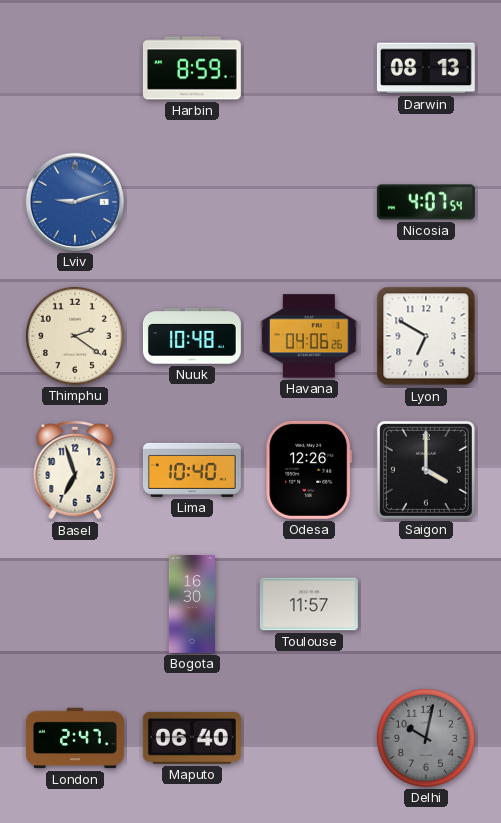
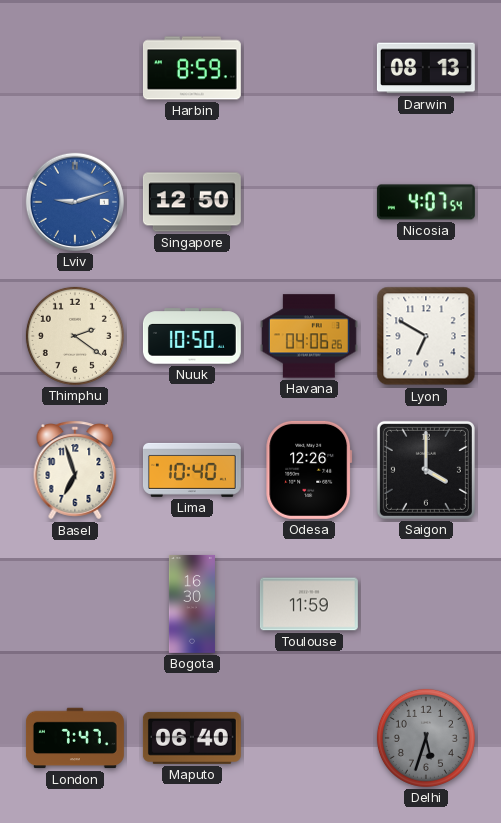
Singapore: none -> 12:50
Nuuk: 10:48 -> 10:50
Toulouse: 11:57 -> 11:59
London: 2:47 -> 7:47
Delhi: 10:02 -> 5:33
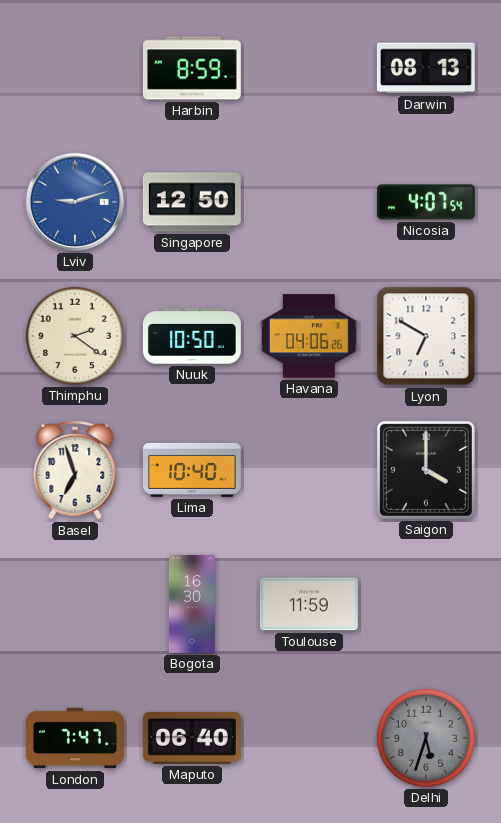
Odesa: 12:26 -> none
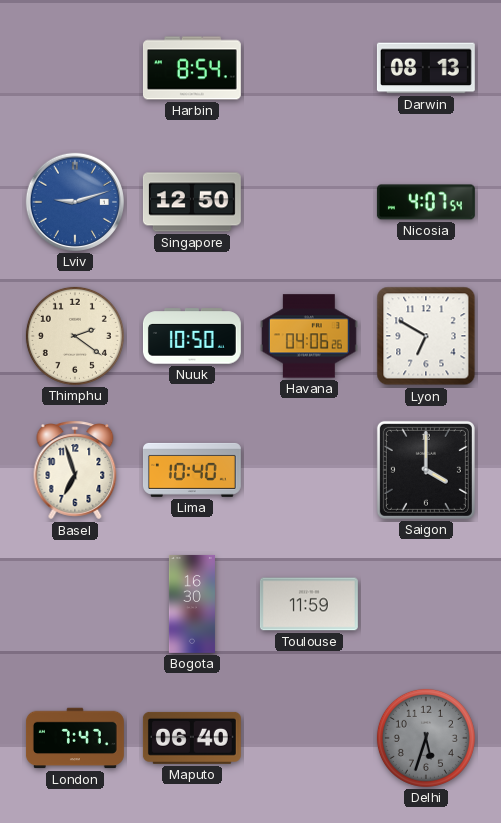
Harbin: 8:59 -> 8:54
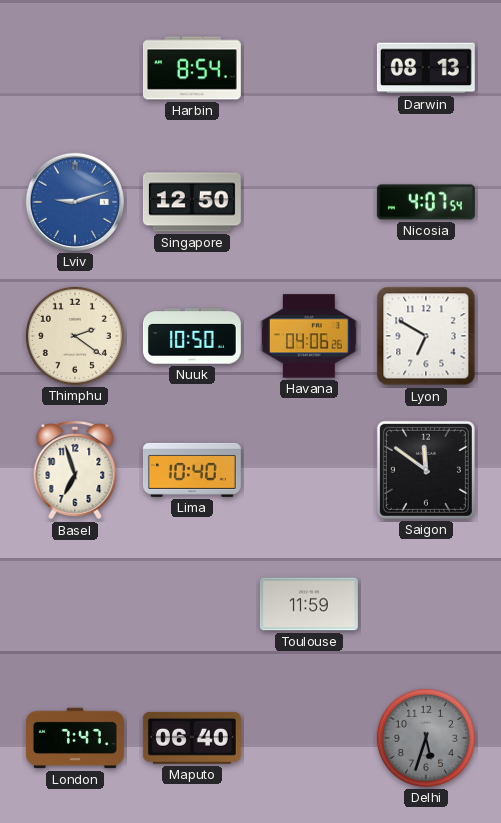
Saigon: 4:00 -> 11:51
Bogota: 16:30 -> none
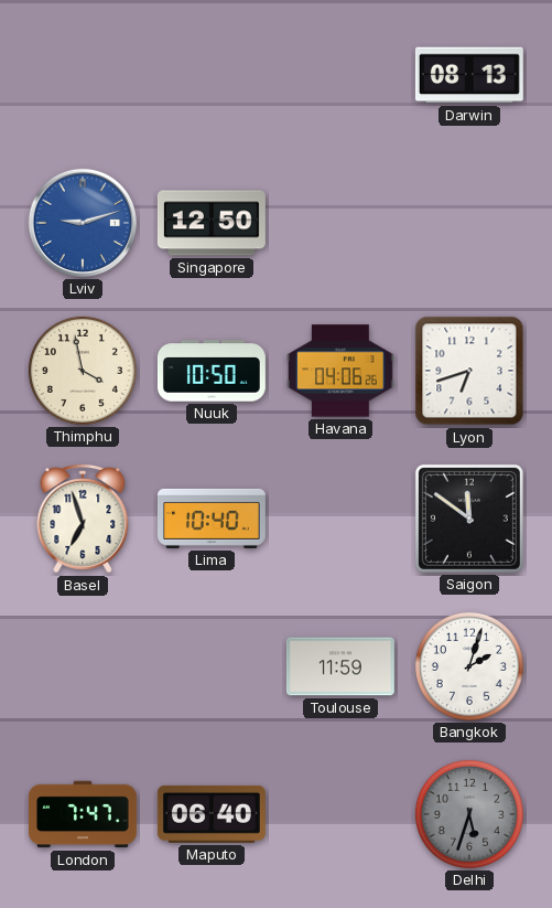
Harbin: 8:54 -> none
Nicosia: 4:07 -> none
Thimphu: 2:21 -> 3:58
Lyon: 6:50 -> 6:42
Bangkok: none -> 2:03
